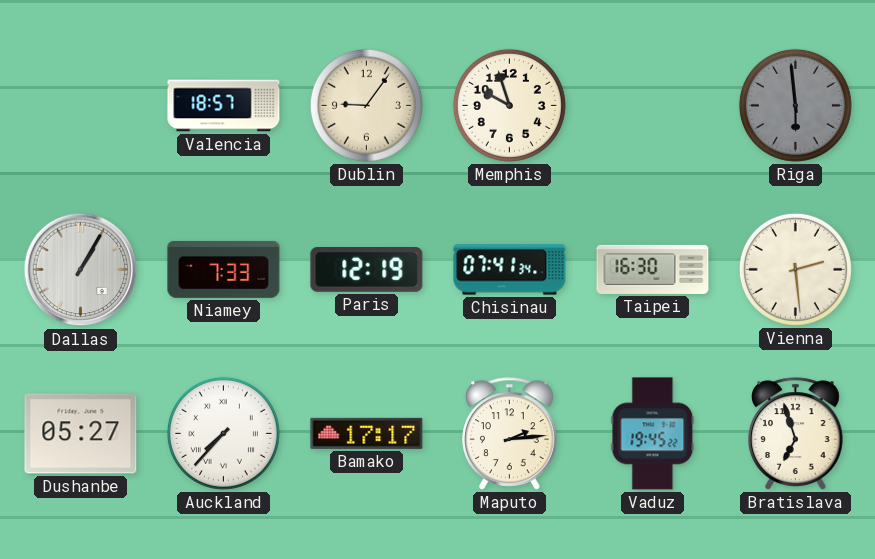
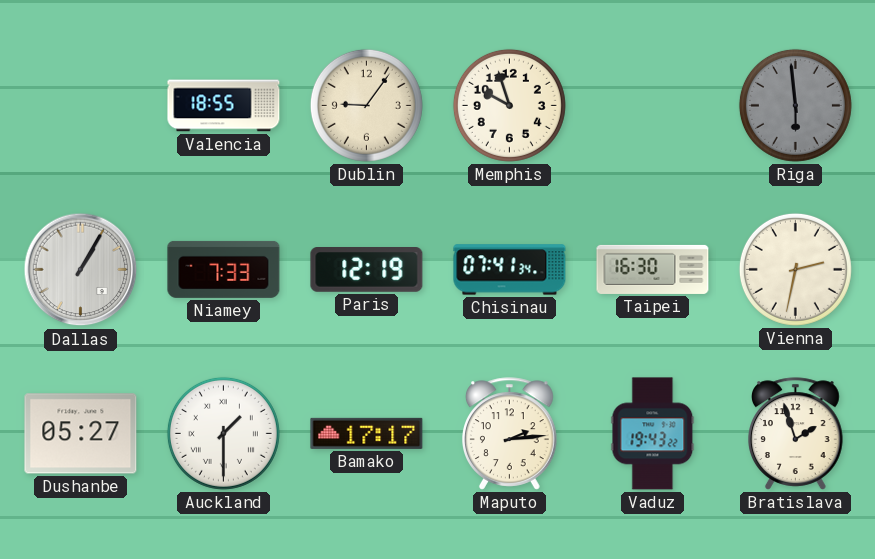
Valencia: 18:57 -> 18:55
Vienna: 2:29 -> 2:32
Auckland: 7:37 -> 1:30
Vaduz: 19:45 -> 19:43
Bratislava: 6:57 -> 1:57
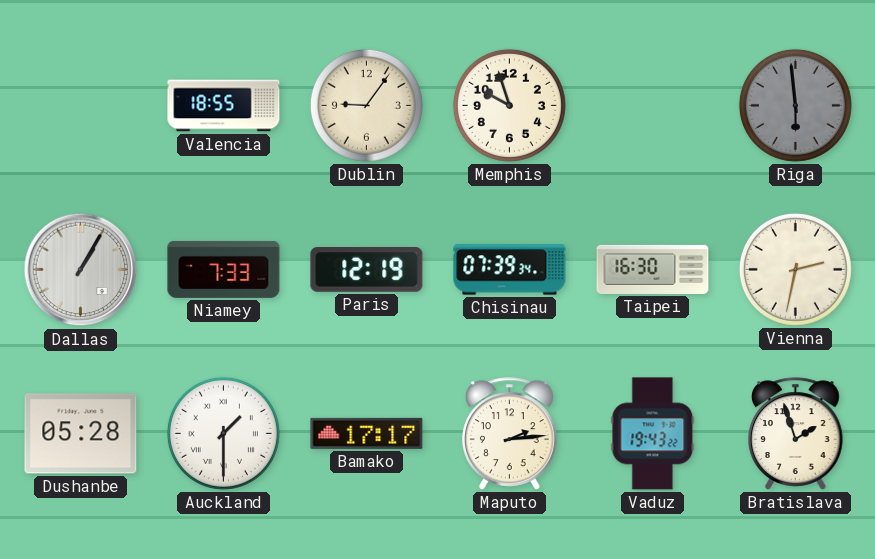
Chisinau: 07:41 -> 07:39
Dushanbe: 05:27 -> 05:28
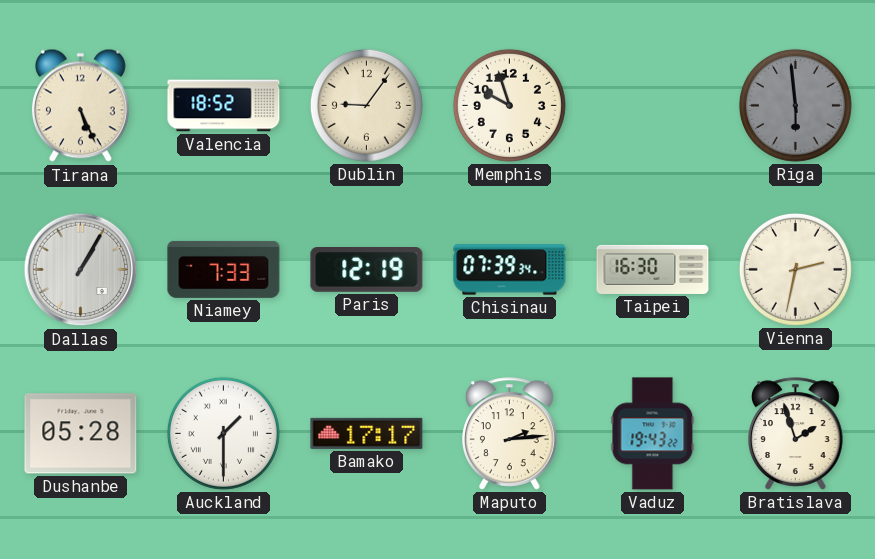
Tirana: none -> 5:26
Valencia: 18:55 -> 18:52
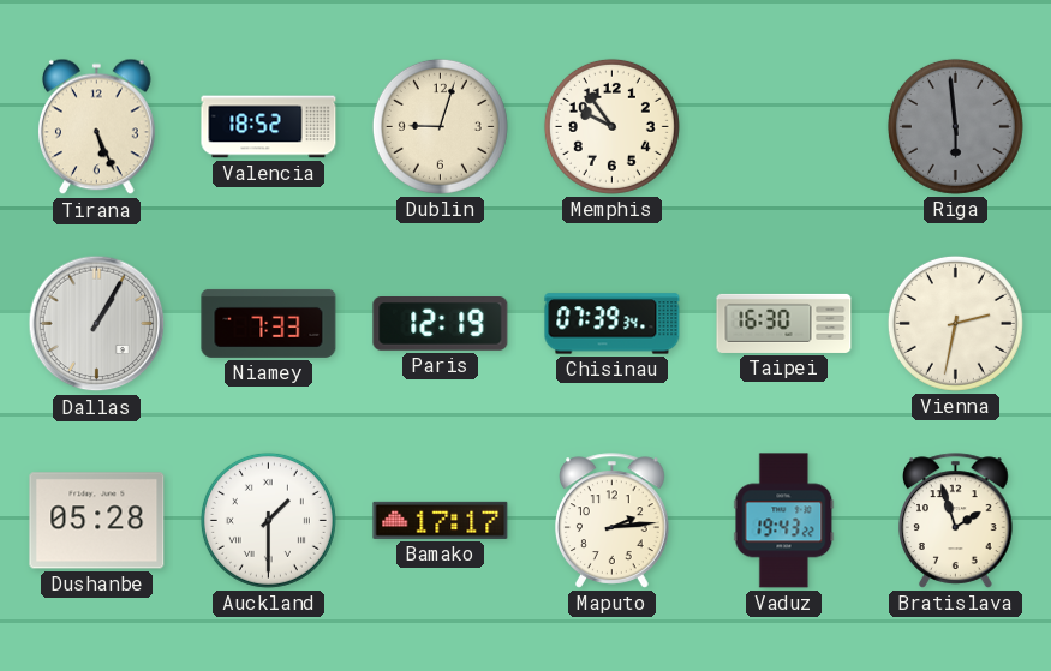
Dublin: 9:06 -> 9:03
Memphis: 9:57 -> 9:54
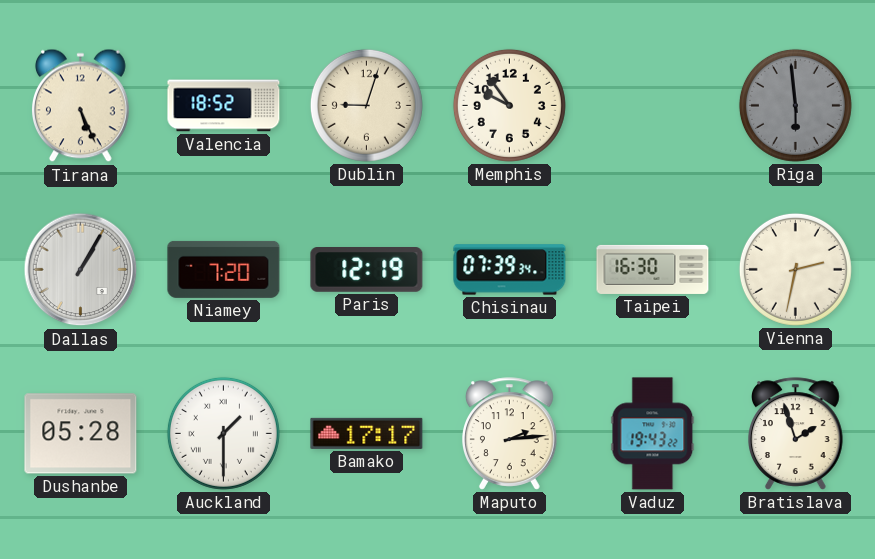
Niamey: 7:33 -> 7:20
